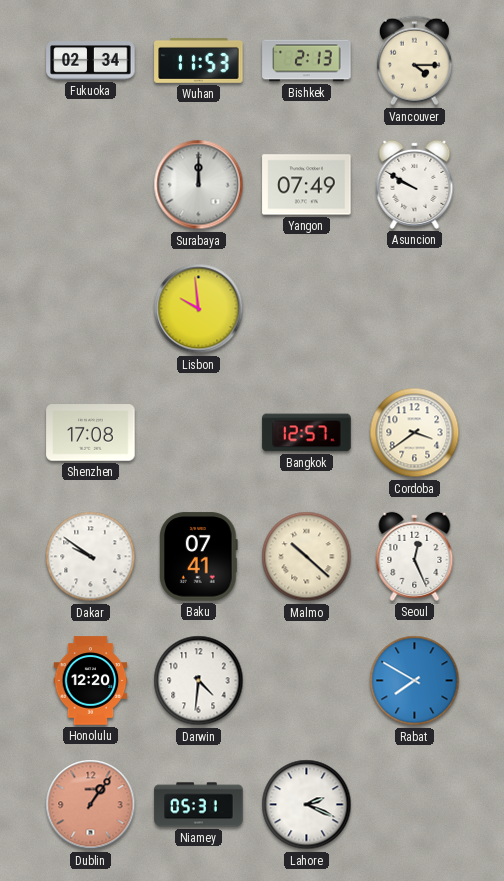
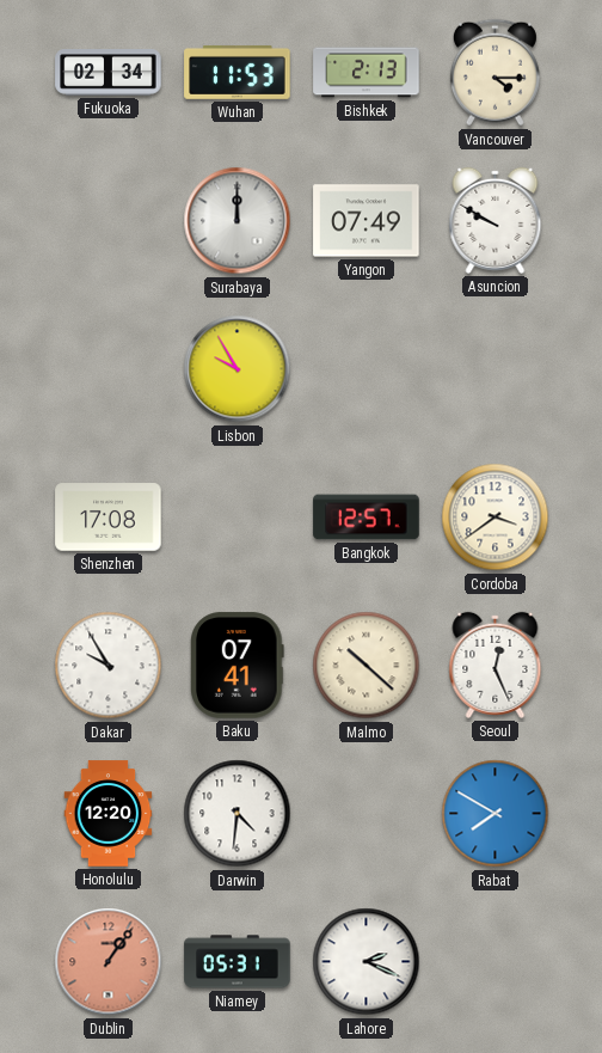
Lisbon: 9:59 -> 9:55
Dakar: 9:51 -> 9:55
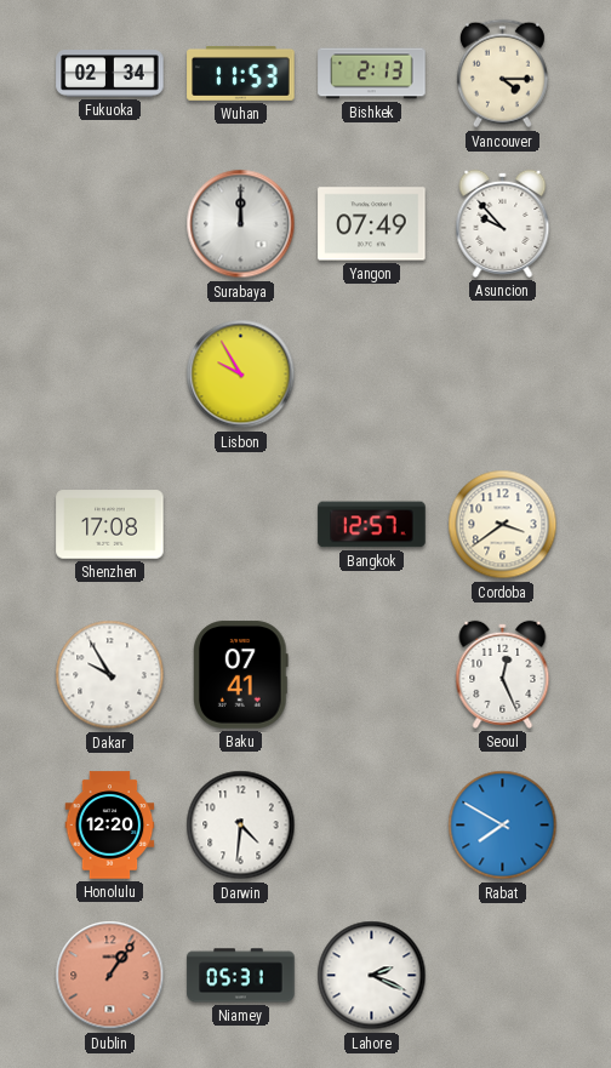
Asuncion: 9:50 -> 9:53
Malmo: 10:22 -> none
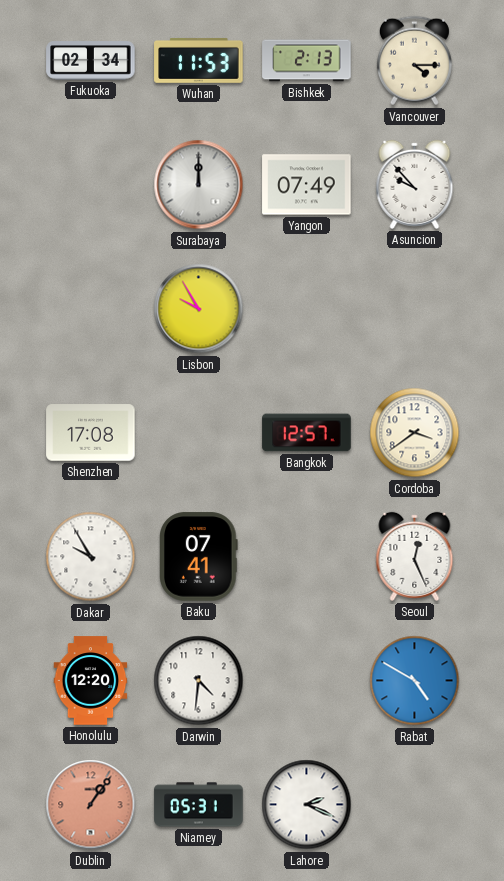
Rabat: 7:50 -> 4:50
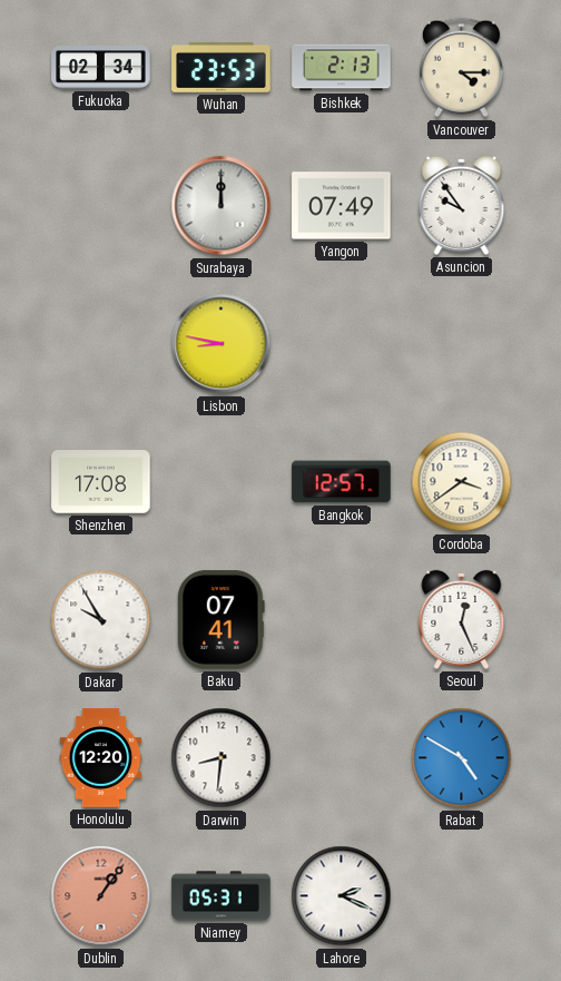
Wuhan: 11:53 -> 23:53
Asuncion: 9:53 -> 9:54
Lisbon: 9:55 -> 8:47
Darwin: 4:31 -> 8:31
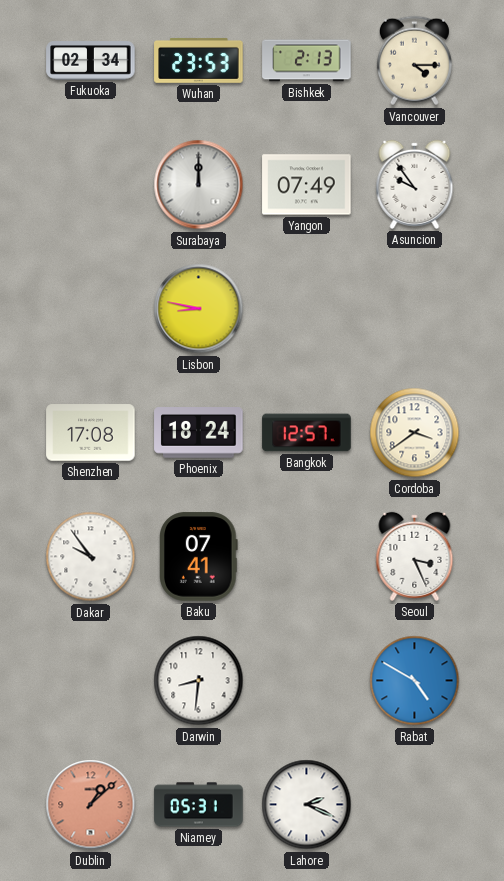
Phoenix: none -> 18:24
Dakar: 9:55 -> 9:54
Seoul: 12:26 -> 3:26
Honolulu: 12:20 -> none
Dublin: 1:06 -> 1:08
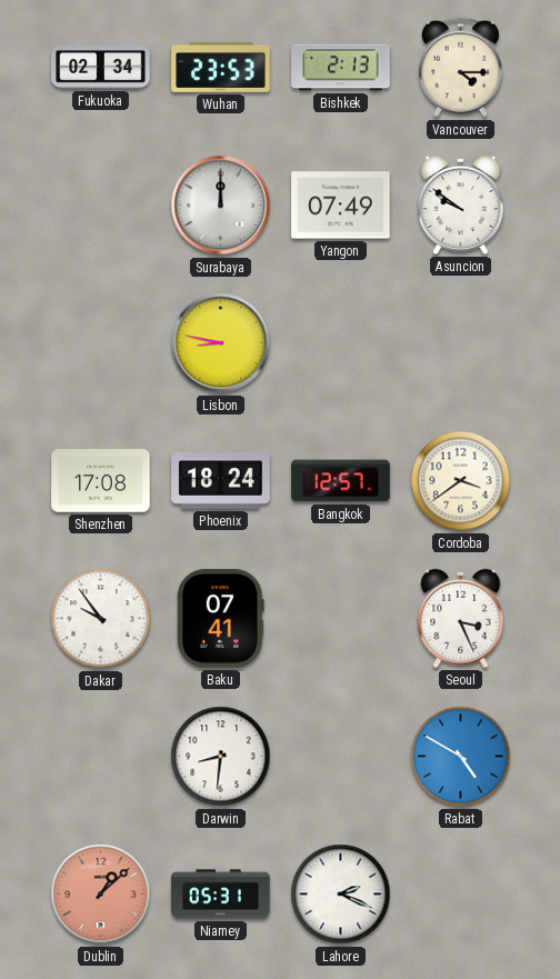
Asuncion: 9:54 -> 9:51
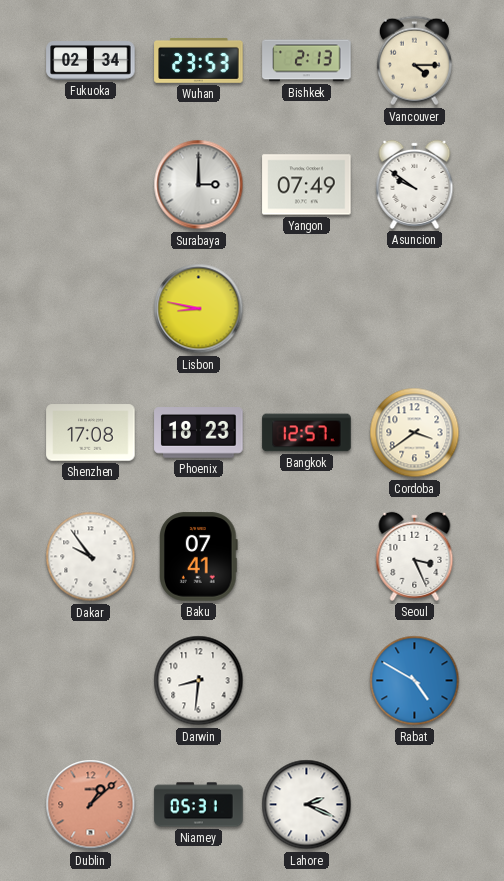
Surabaya: 12:00 -> 3:00
Phoenix: 18:24 -> 18:23
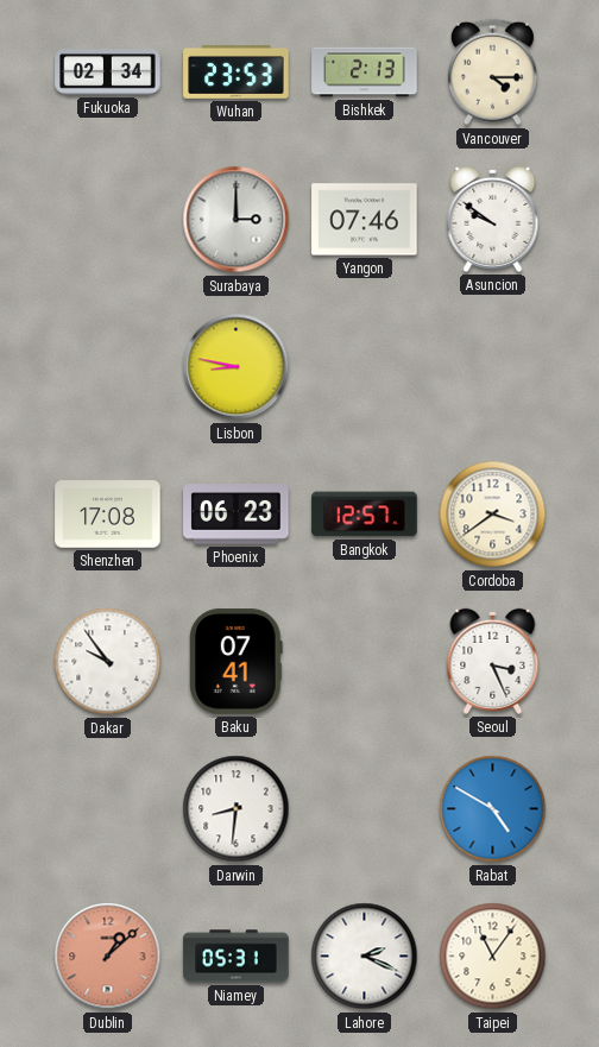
Yangon: 07:49 -> 07:46
Phoenix: 18:23 -> 06:23
Taipei: none -> 11:06
